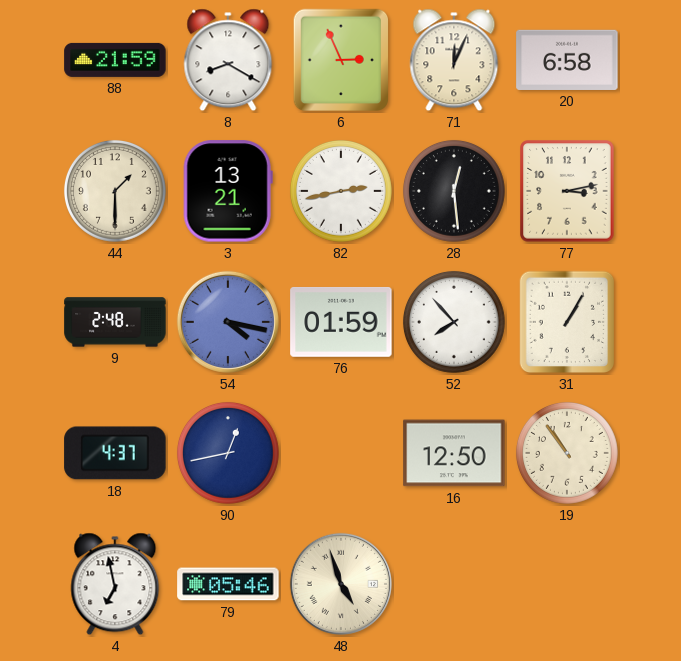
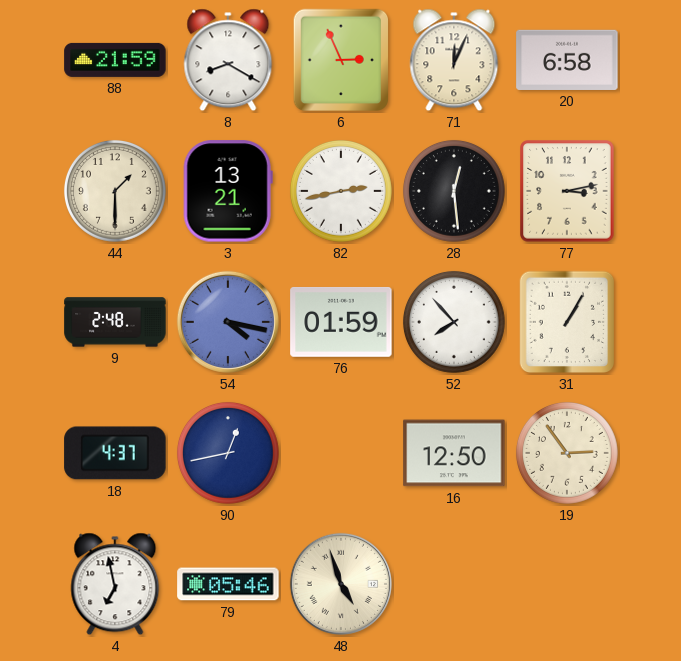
19: 10:54 -> 2:54
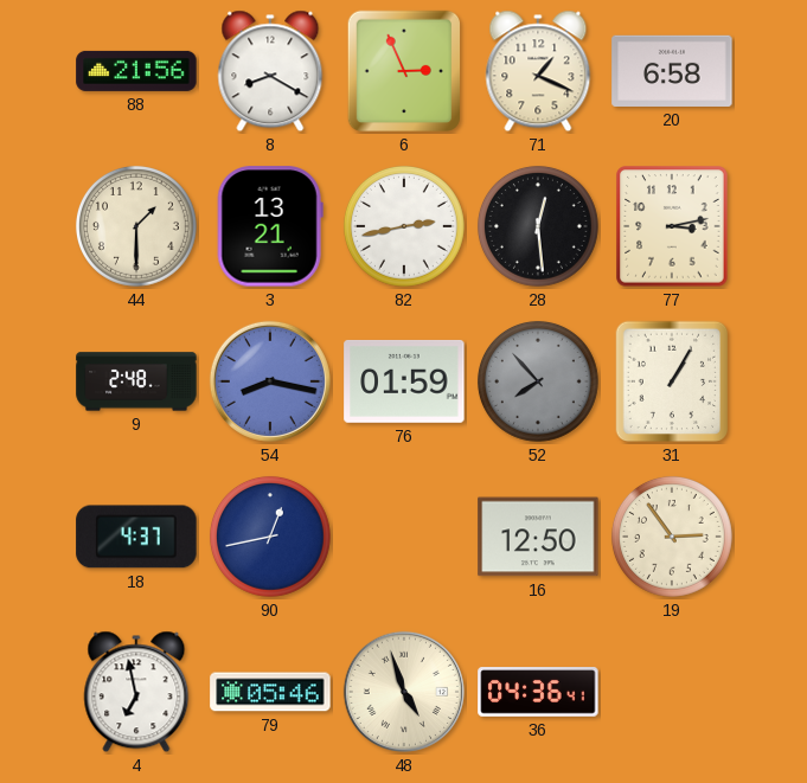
88: 21:59 -> 21:56
71: 12:04 -> 1:19
54: 4:17 -> 8:17
52 dial: white -> grey
36: none -> 04:36
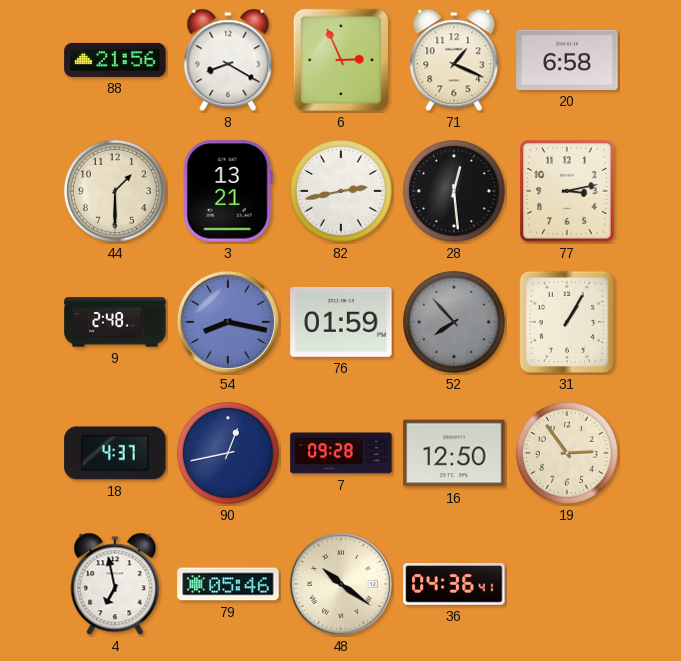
7: none -> 09:28
48: 4:57 -> 10:21
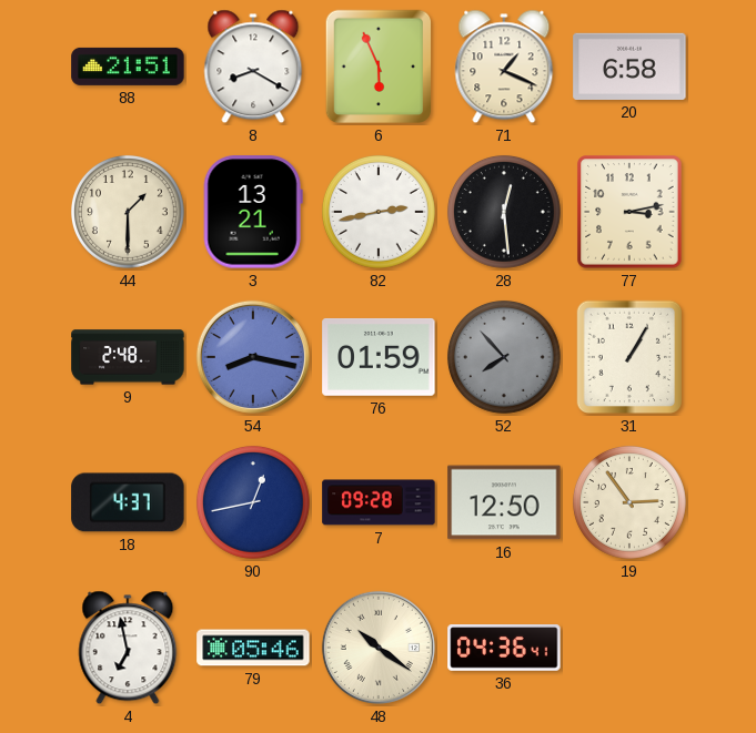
88: 21:56 -> 21:51
6: 2:56 -> 5:56
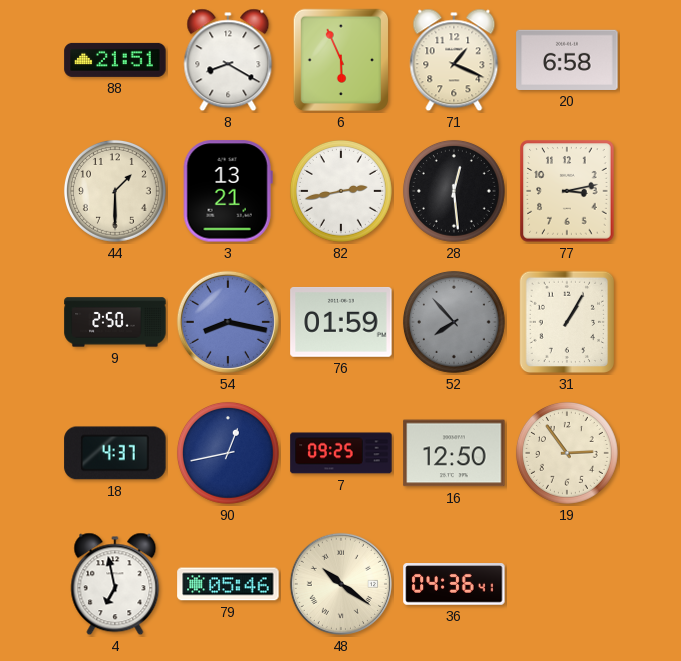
9: 2:48 -> 2:50
7: 09:28 -> 09:25
